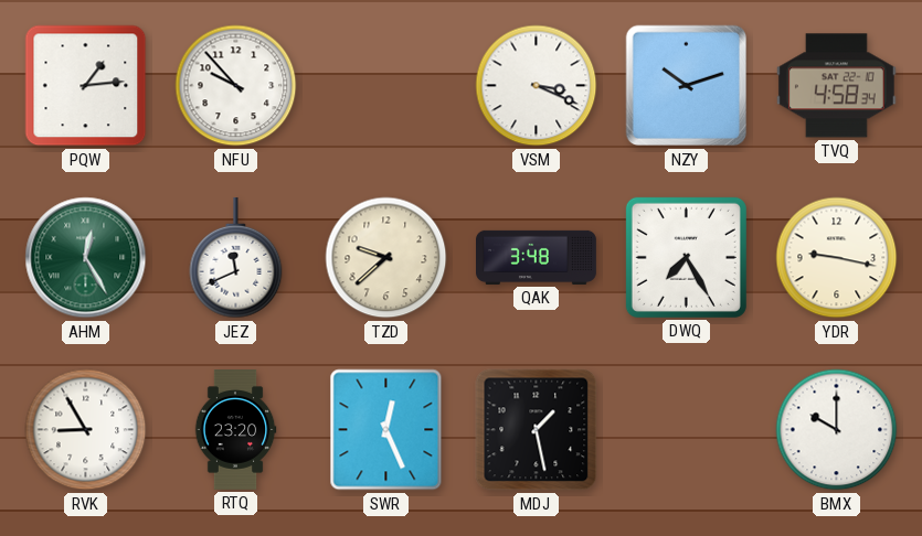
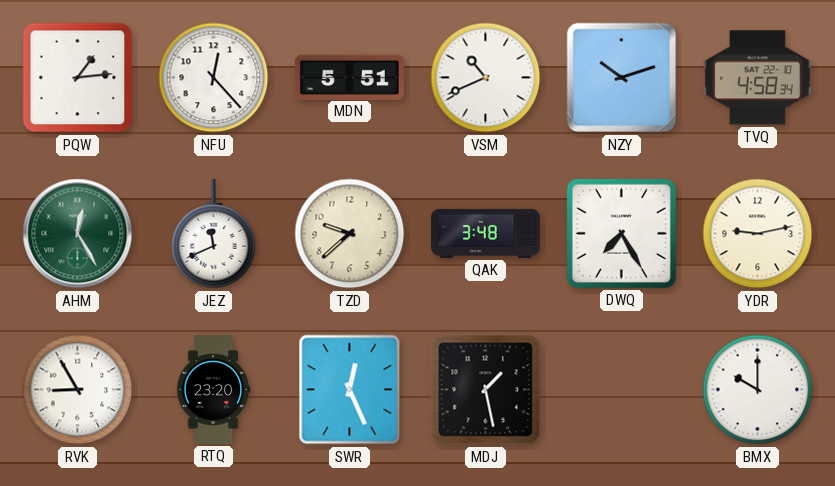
NFU: 9:53 -> 12:23
MDN: none -> 5:51
VSM: 3:19 -> 10:41
YDR: 9:17 -> 9:13
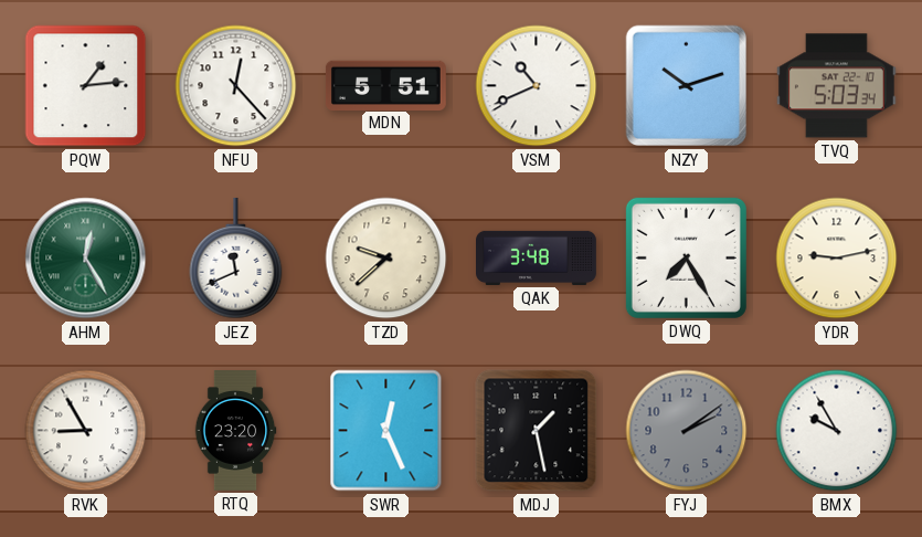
TVQ: 4:58 -> 5:03
FYJ: none -> 2:09
BMX: 10:00 -> 9:55
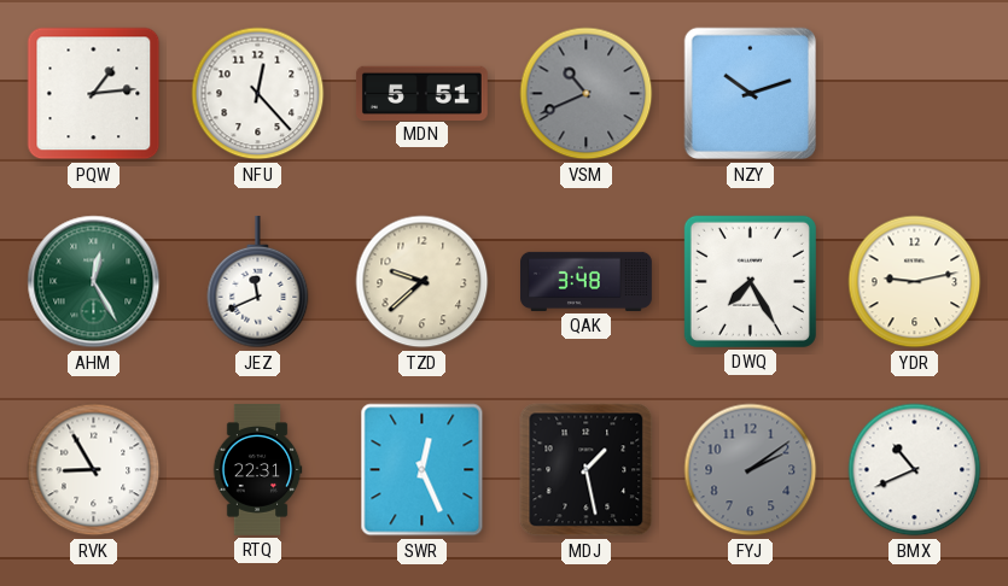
VSM dial: white -> grey
TVQ: 5:03 -> none
RTQ: 23:20 -> 22:31
BMX: 9:55 -> 10:41
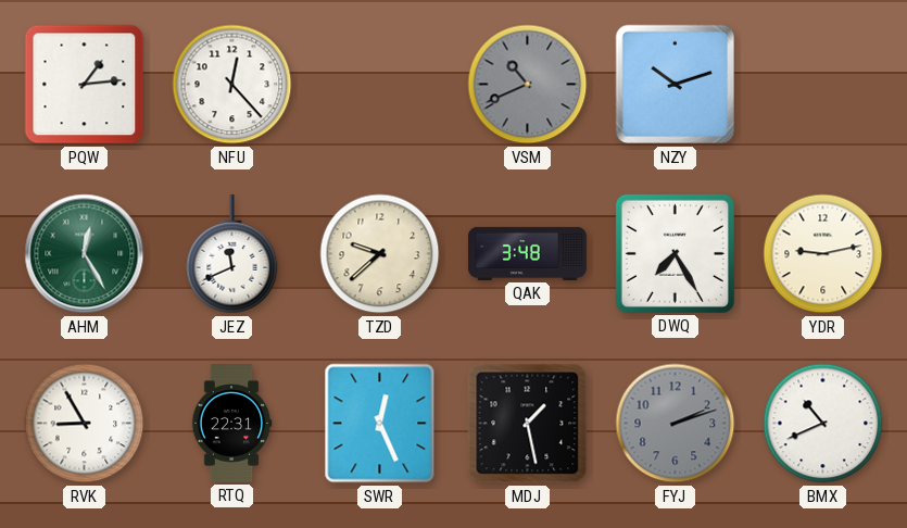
MDN: 5:51 -> none
FYJ: 2:09 -> 2:12
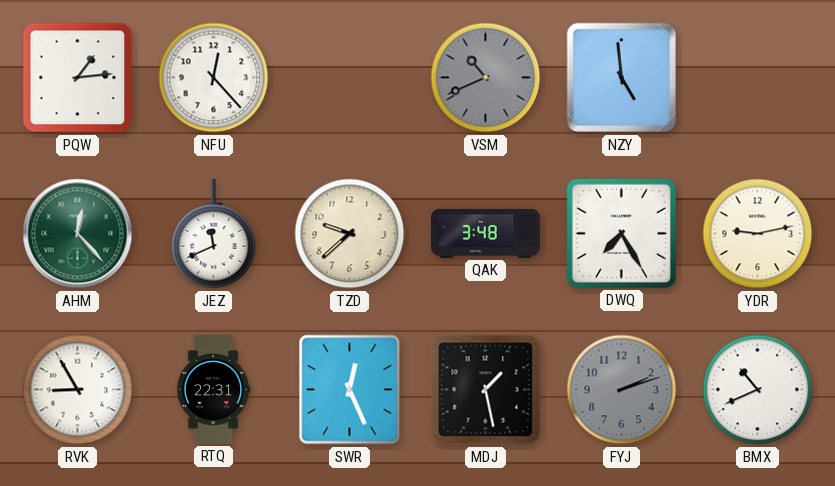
NZY: 10:12 -> 4:59
AHM: 12:25 -> 12:23
